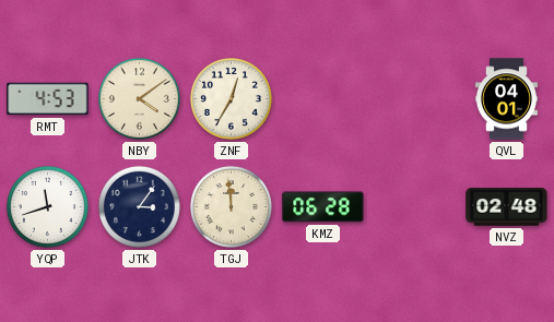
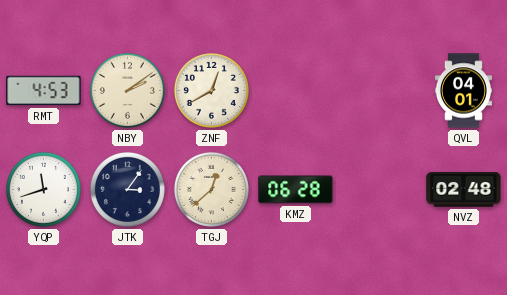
NBY: 4:09 -> 2:09
ZNF: 12:35 -> 12:40
TGJ: 11:59 -> 12:38
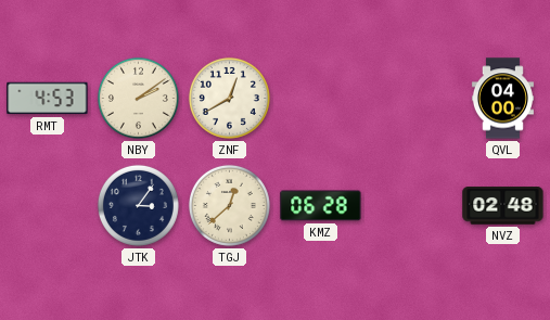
QVL: 04:01 -> 04:00
YQP: 11:42 -> none
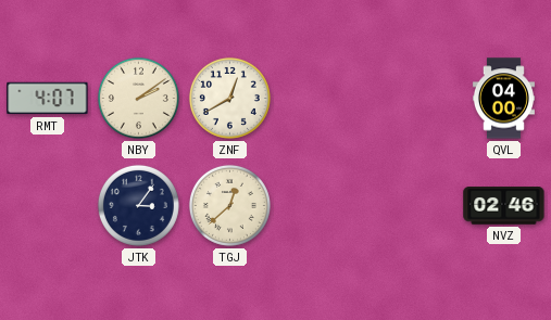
RMT: 4:53 -> 4:07
KMZ: 06:28 -> none
NVZ: 02:48 -> 02:46
